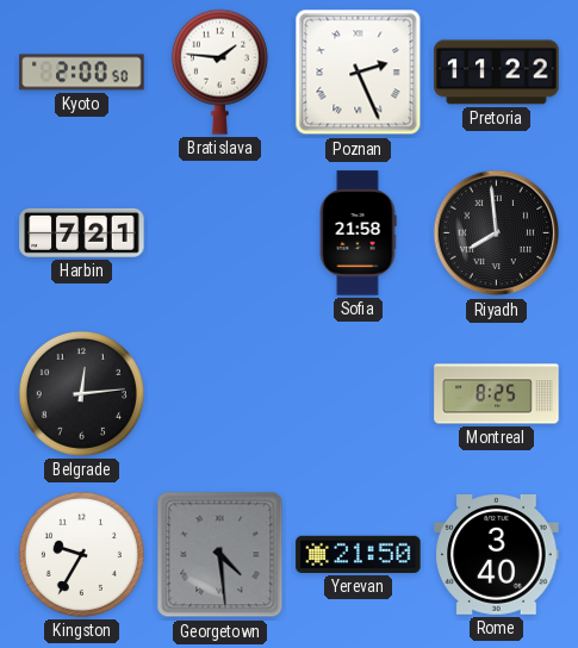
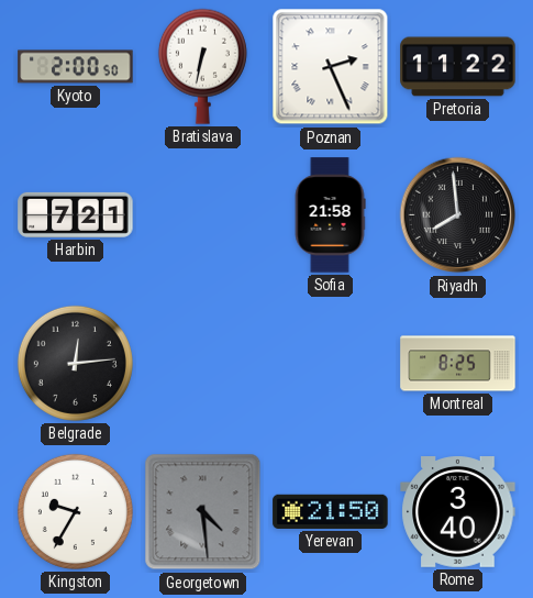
Bratislava: 1:46 -> 6:32
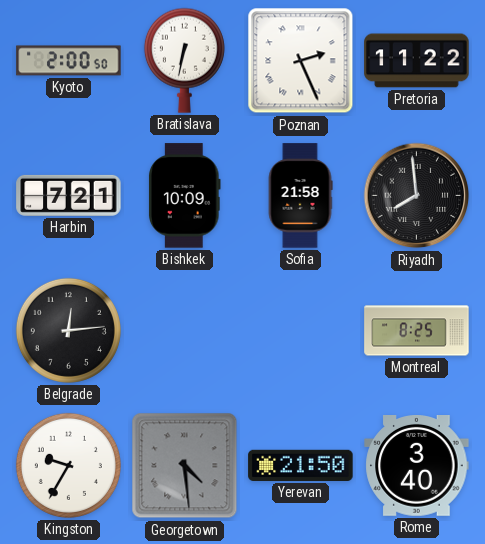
Bishkek: none -> 10:09
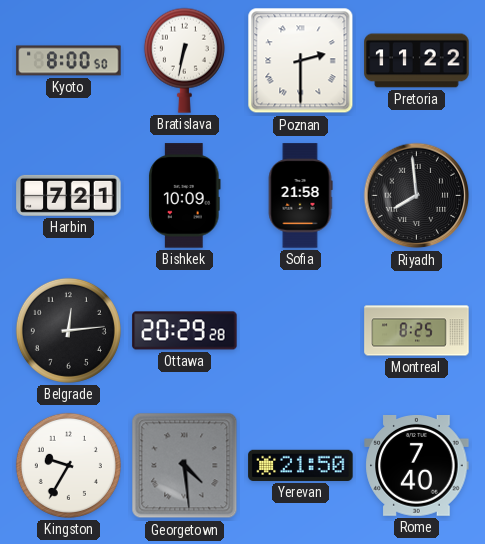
Kyoto: 2:00 -> 8:00
Poznan: 2:26 -> 2:30
Ottawa: none -> 20:29
Rome: 3:40 -> 7:40
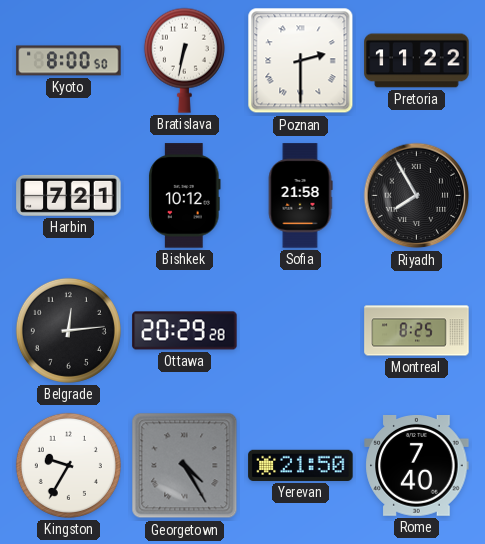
Bishkek: 10:09 -> 10:12
Riyadh: 7:59 -> 7:55
Georgetown: 4:29 -> 4:25
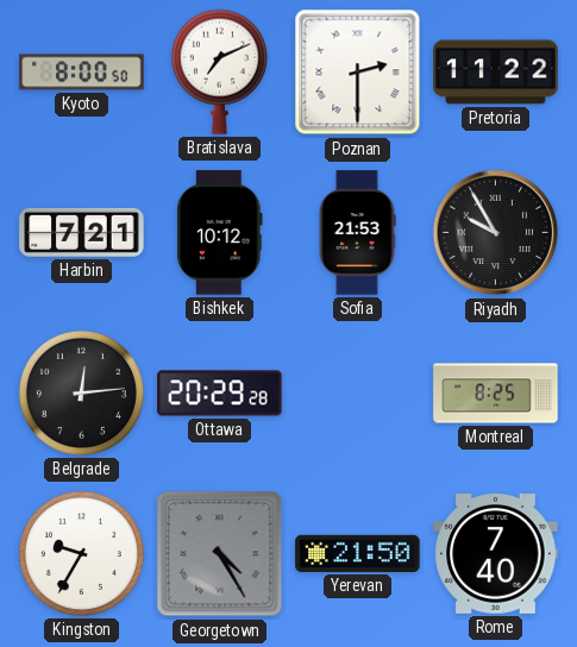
Bratislava: 6:32 -> 7:11
Sofia: 21:58 -> 21:53
Riyadh: 7:55 -> 9:55
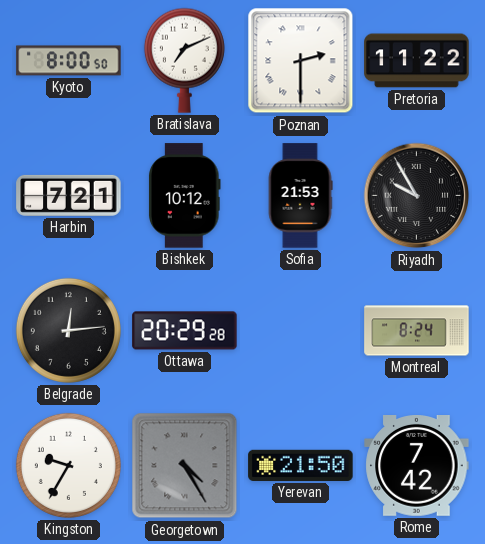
Montreal: 8:25 -> 8:24
Rome: 7:40 -> 7:42
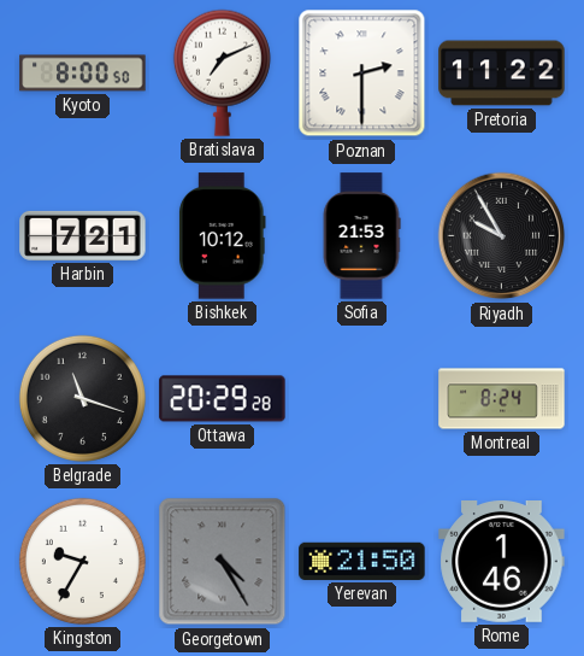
Belgrade: 12:14 -> 11:18
Rome: 7:42 -> 1:46
